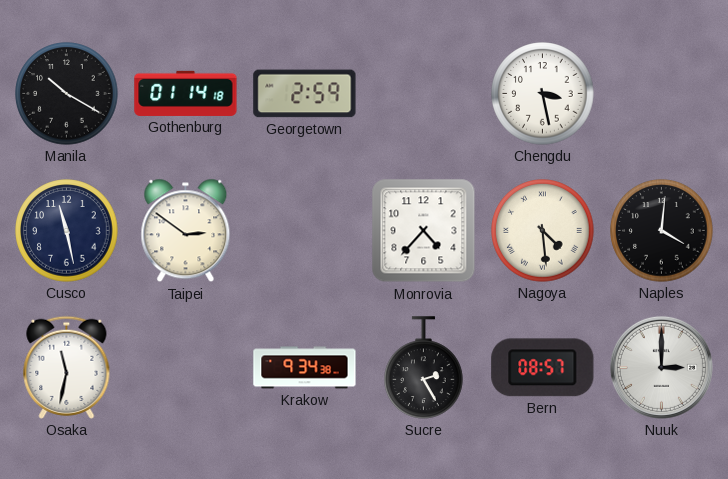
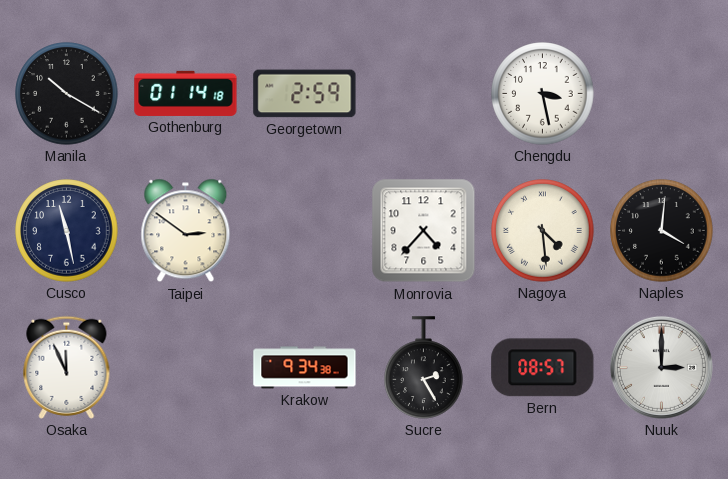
Osaka: 11:32 -> 11:56
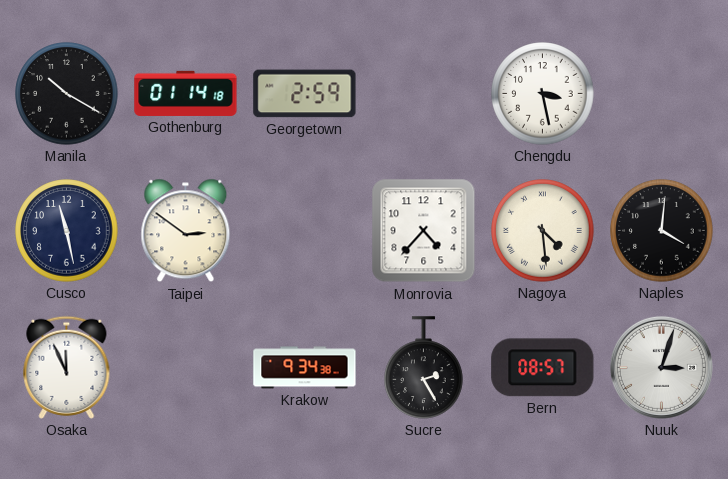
Nuuk: 3:00 -> 3:03
